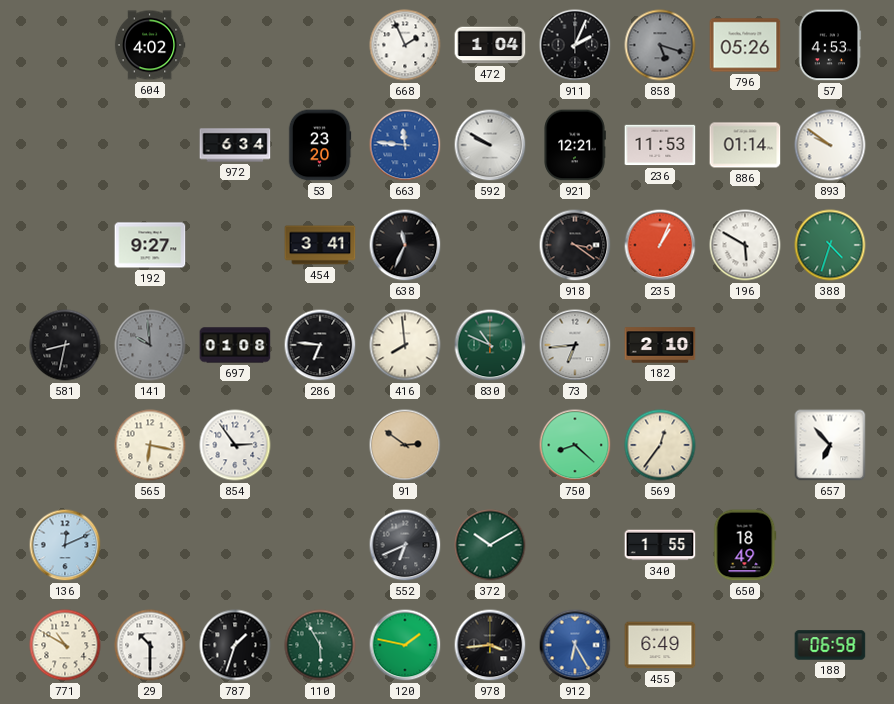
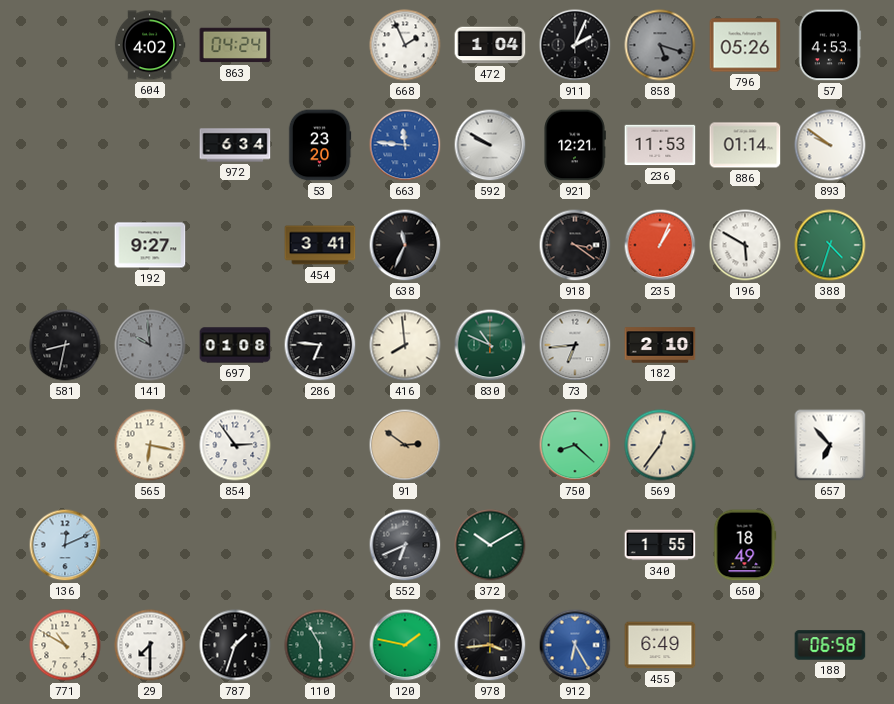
863: none -> 04:24
29: 10:30 -> 7:30
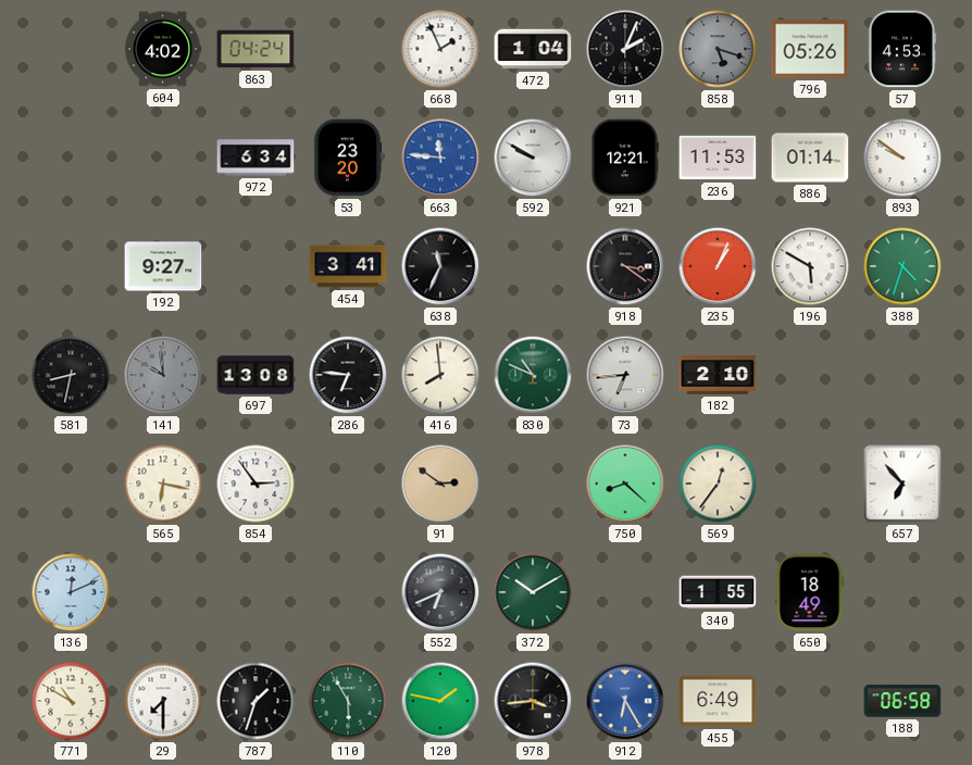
697: 01:08 -> 13:08
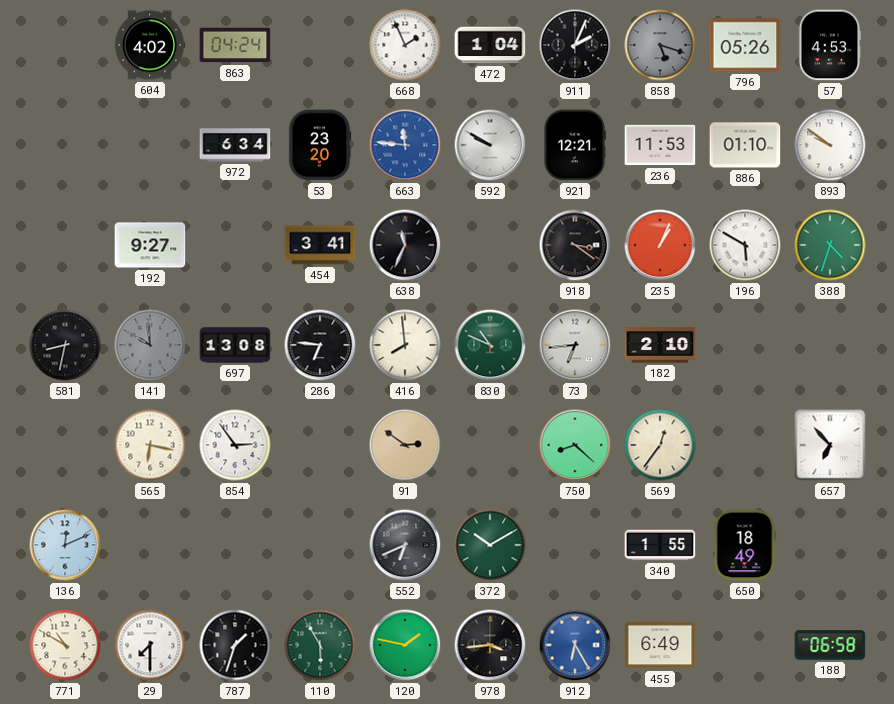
886: 01:14 -> 01:10
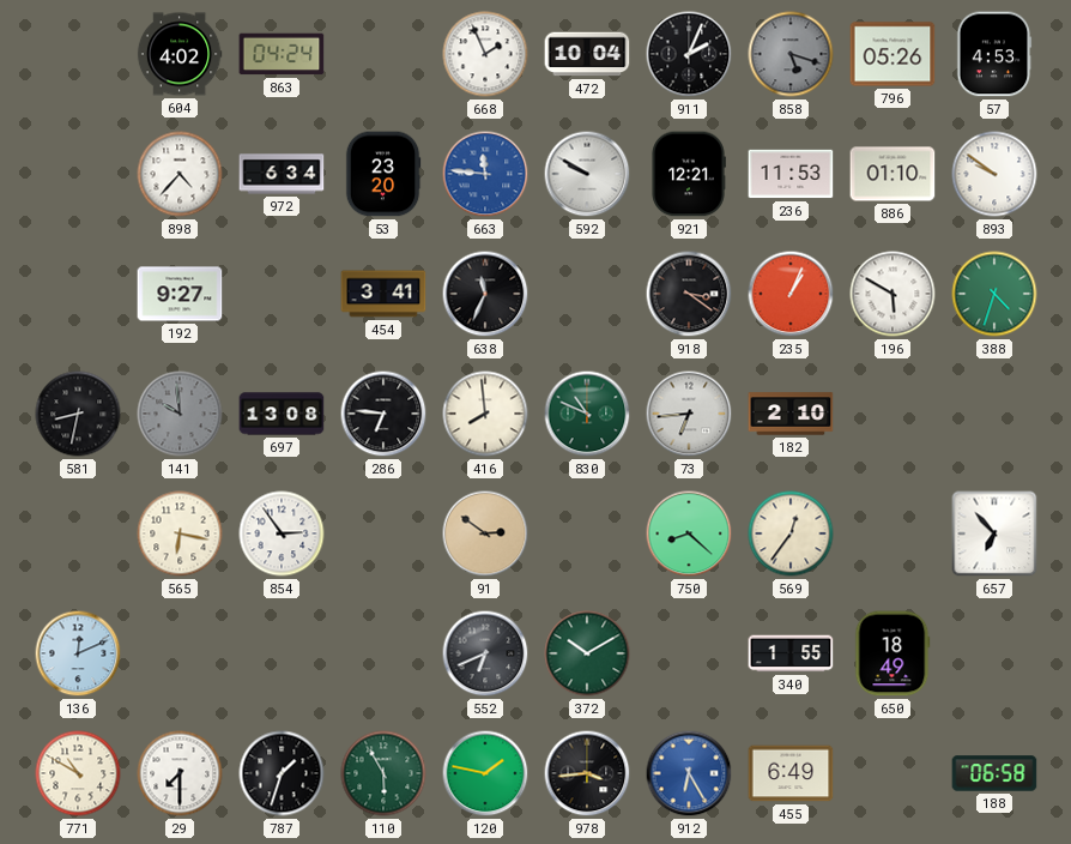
472: 1:04 -> 10:04
898: none -> 4:37
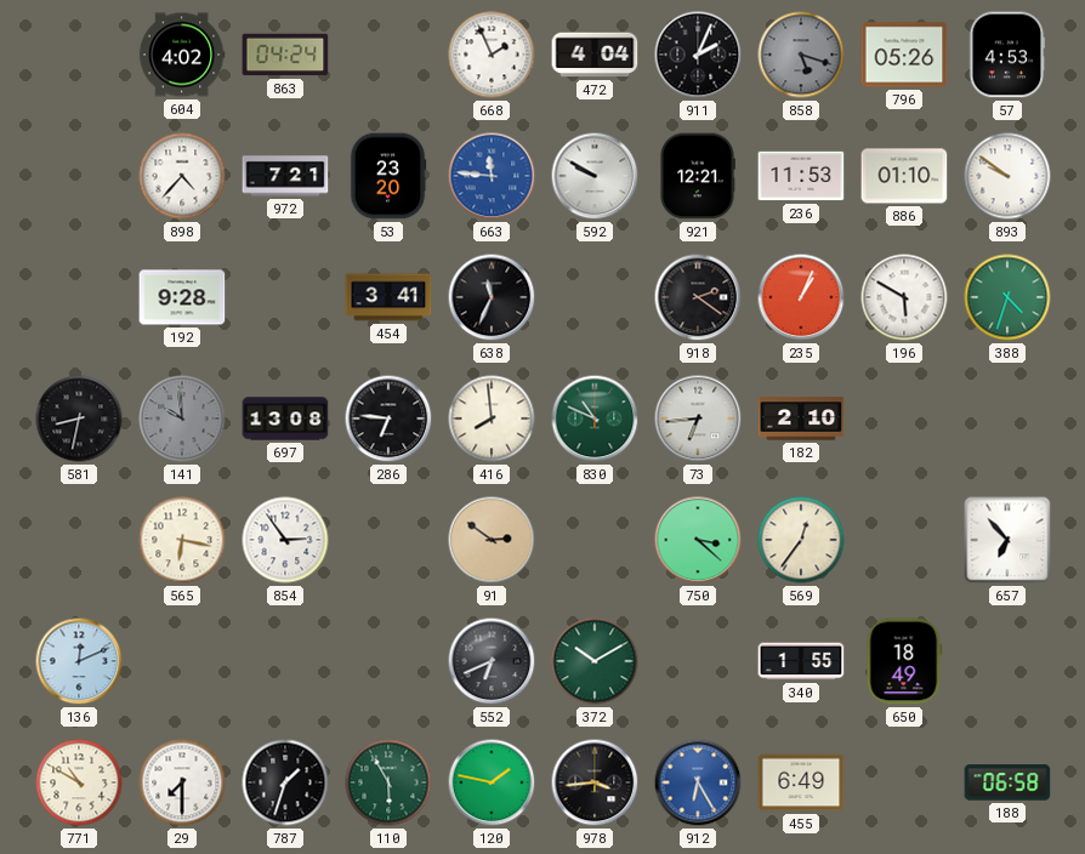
472: 10:04 -> 4:04
972: 6:34 -> 7:21
192: 9:27 -> 9:28
918: 3:21 -> 2:21
750: 8:22 -> 3:22
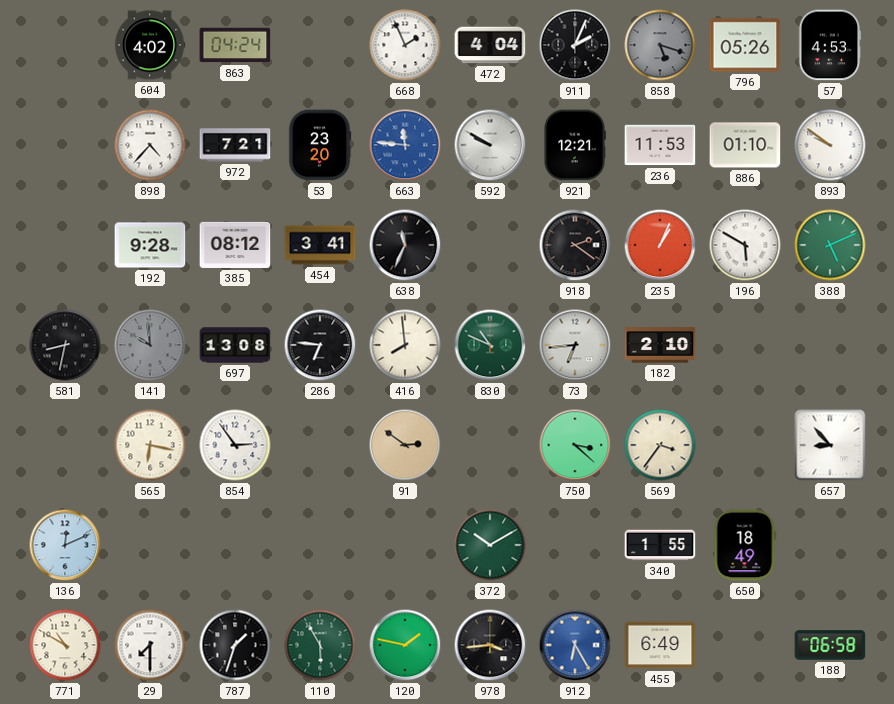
385: none -> 08:12
388: 4:33 -> 5:11
569: 12:36 -> 3:36
657: 6:53 -> 8:53
552: 6:41 -> none
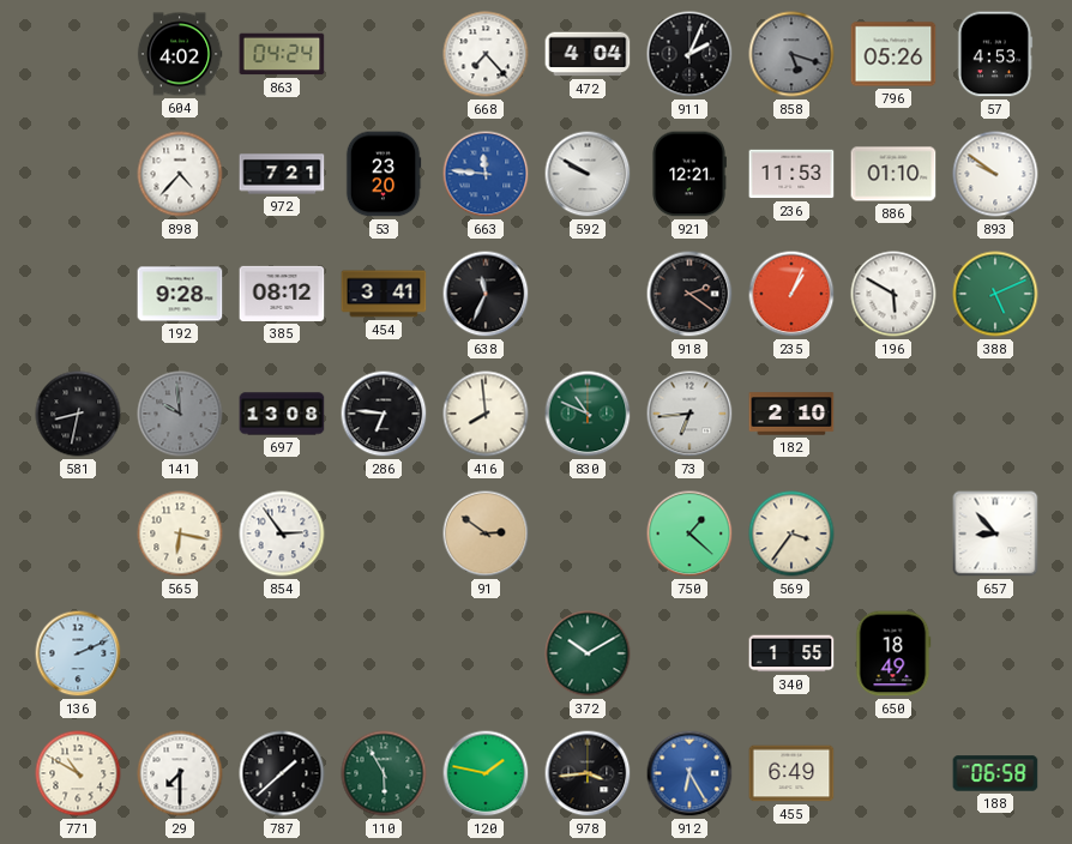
668: 1:56 -> 7:23
750: 3:22 -> 1:22
136: 12:11 -> 2:11
787: 1:33 -> 1:38
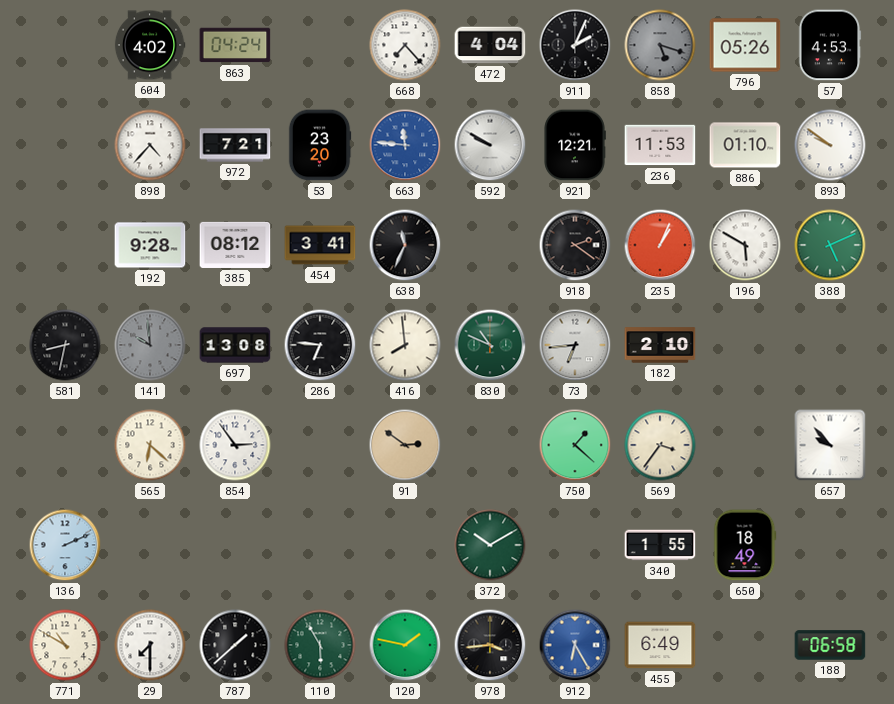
565: 6:17 -> 6:22
657: 8:53 -> 9:53
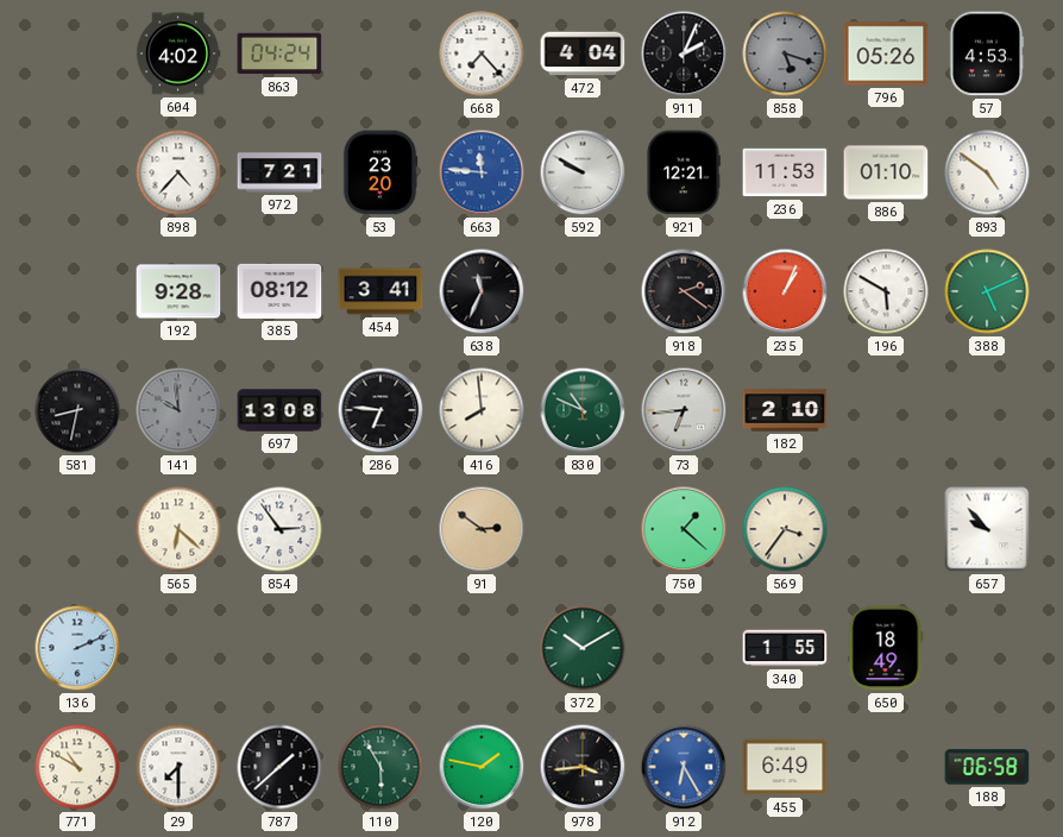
893: 9:51 -> 4:51
